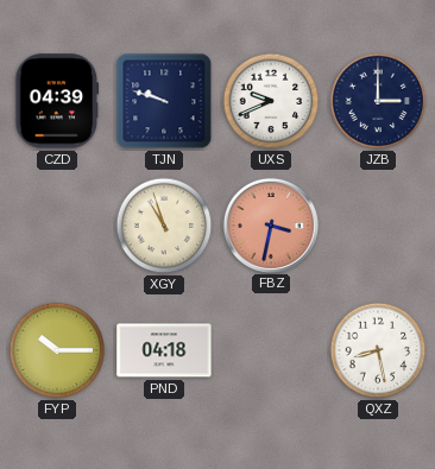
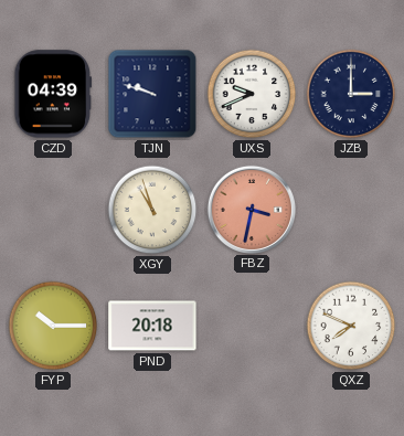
PND: 04:18 -> 20:18
QXZ: 8:28 -> 7:49
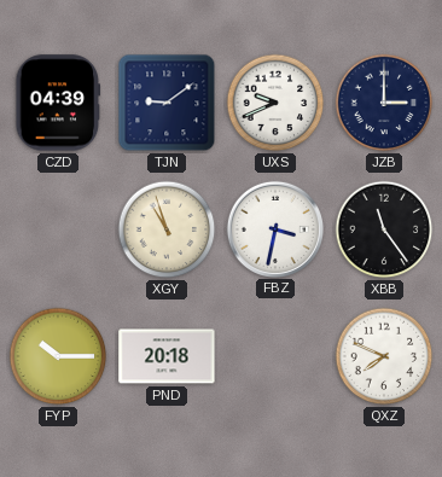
TJN: 9:48 -> 9:09
FBZ dial: salmon -> white
XBB: none -> 11:24
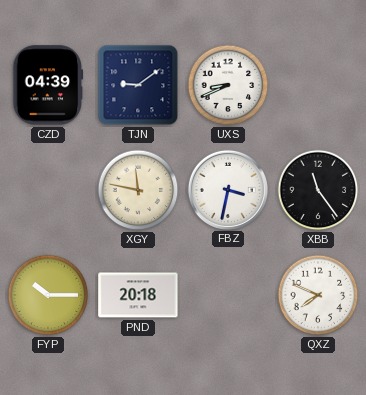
UXS: 9:41 -> 8:41
JZB: 3:00 -> none
XGY: 10:57 -> 11:47
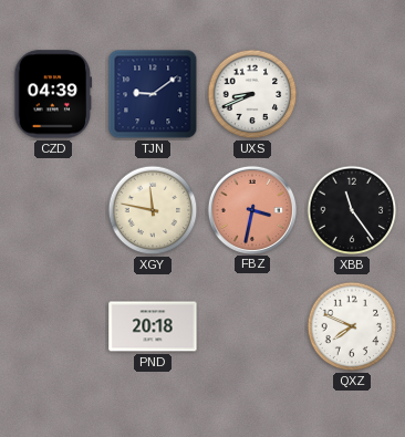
FBZ dial: white -> salmon
FYP: 10:15 -> none
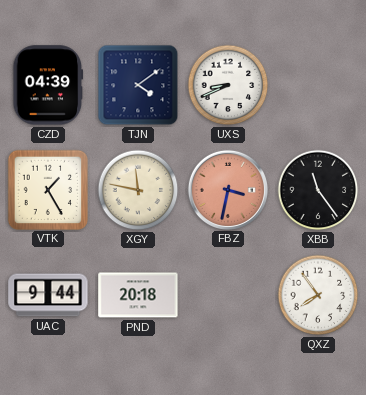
TJN: 9:09 -> 4:09
VTK: none -> 1:25
UAC: none -> 9:44
QXZ: 7:49 -> 7:54
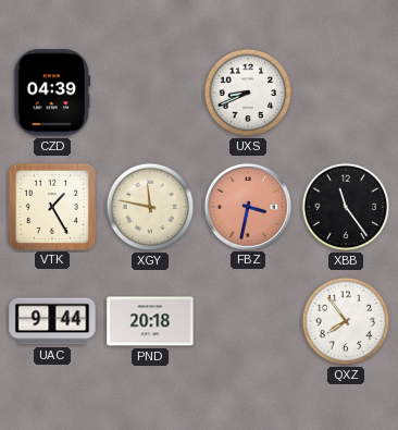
TJN: 4:09 -> none
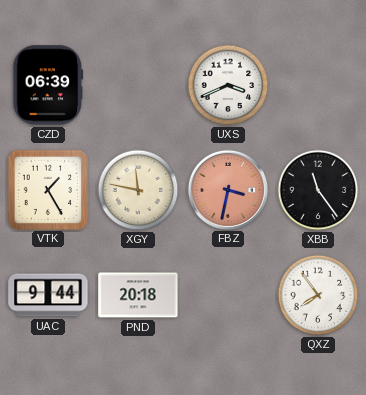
CZD: 04:39 -> 06:39
UXS: 8:41 -> 3:41
